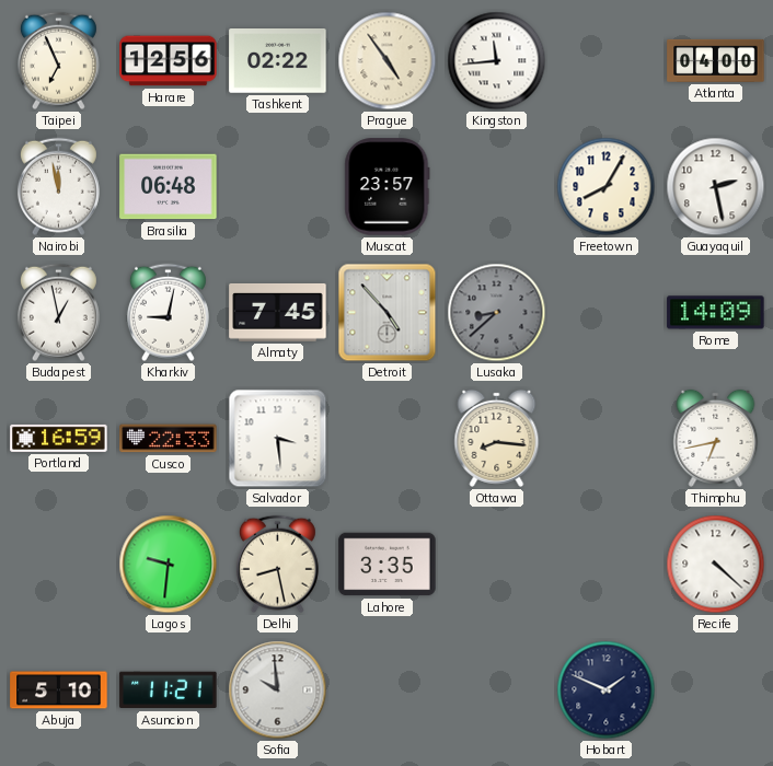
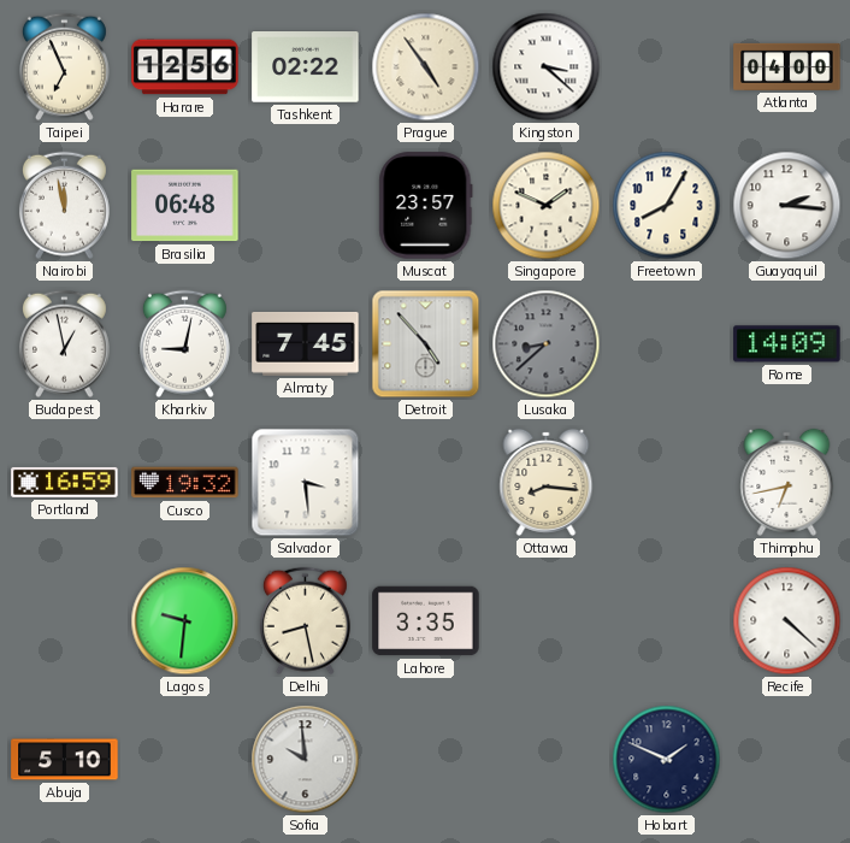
Kingston: 11:44 -> 3:22
Singapore: none -> 1:49
Guayaquil: 2:28 -> 2:16
Cusco: 22:33 -> 19:32
Asuncion: 11:21 -> none
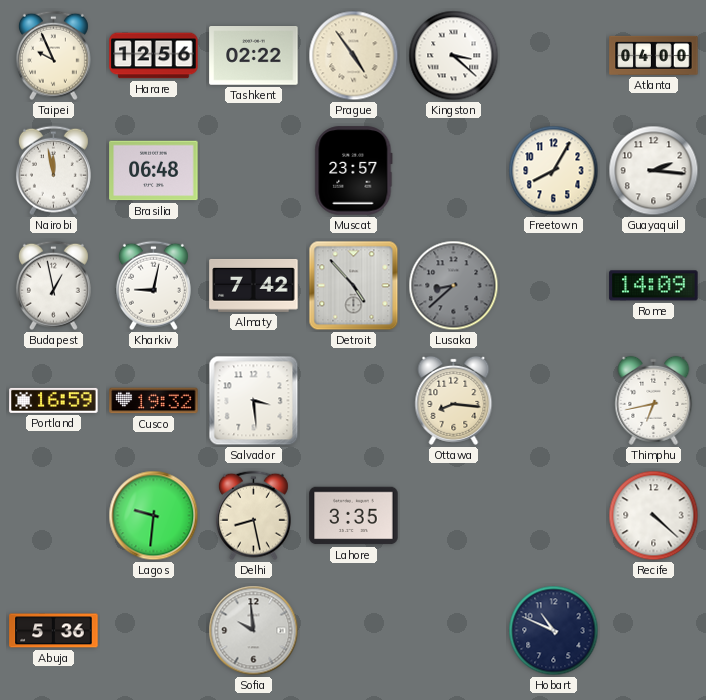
Taipei: 6:56 -> 9:56
Singapore: 1:49 -> none
Almaty: 7:45 -> 7:42
Abuja: 5:10 -> 5:36
Hobart: 1:49 -> 10:49
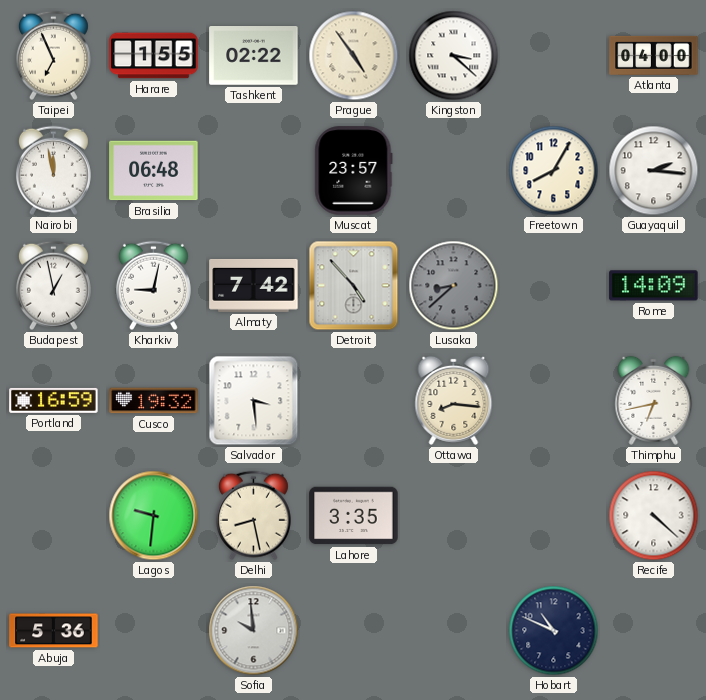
Taipei: 9:56 -> 6:56
Harare: 12:56 -> 1:55
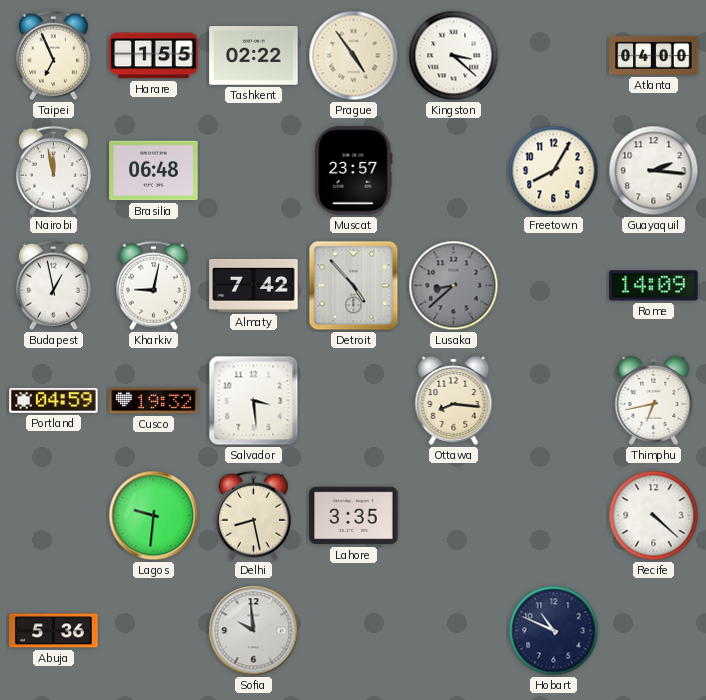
Portland: 16:59 -> 04:59
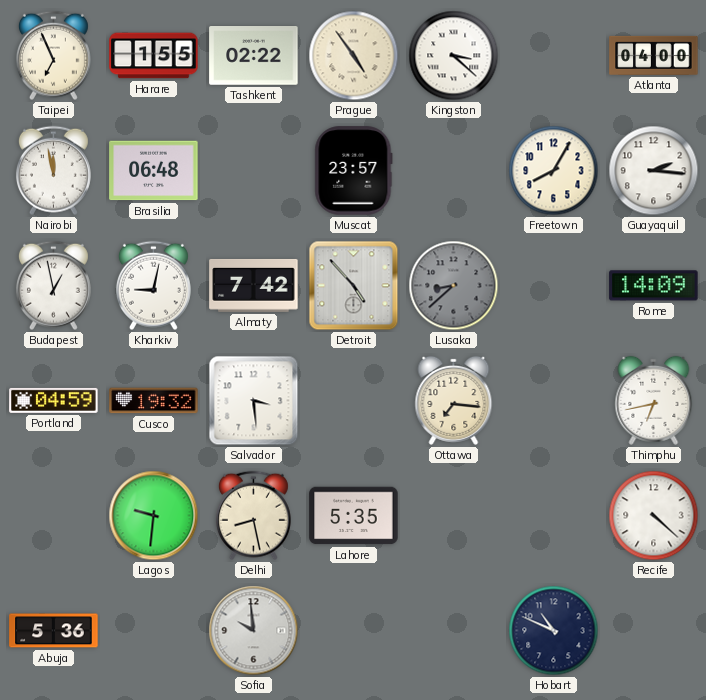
Ottawa: 8:16 -> 7:16
Lahore: 3:35 -> 5:35
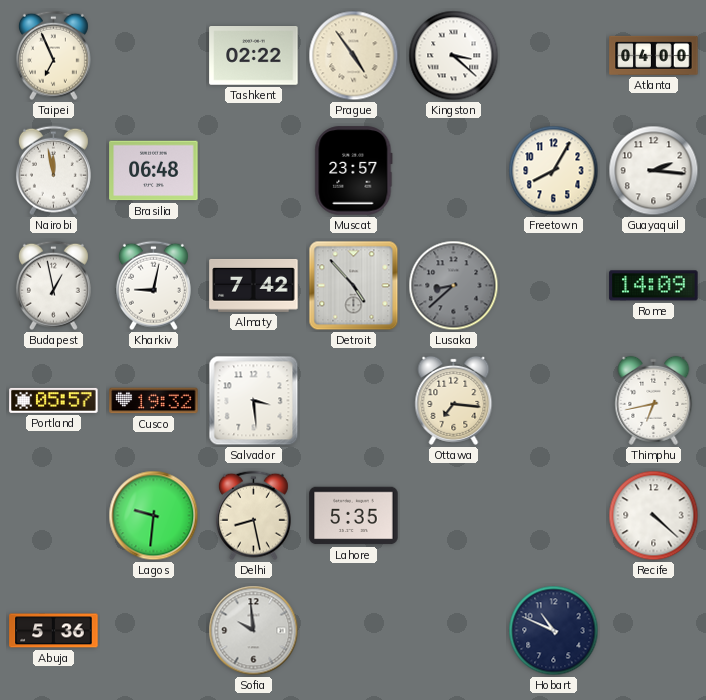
Harare: 1:55 -> none
Portland: 04:59 -> 05:57
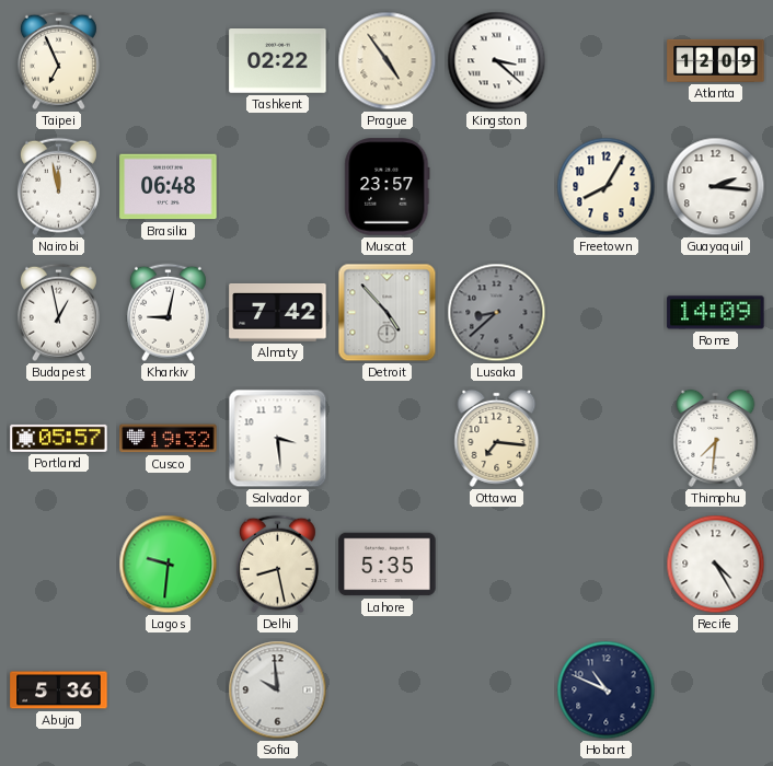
Atlanta: 04:00 -> 12:09
Thimphu: 6:43 -> 7:31
Recife: 4:22 -> 4:25
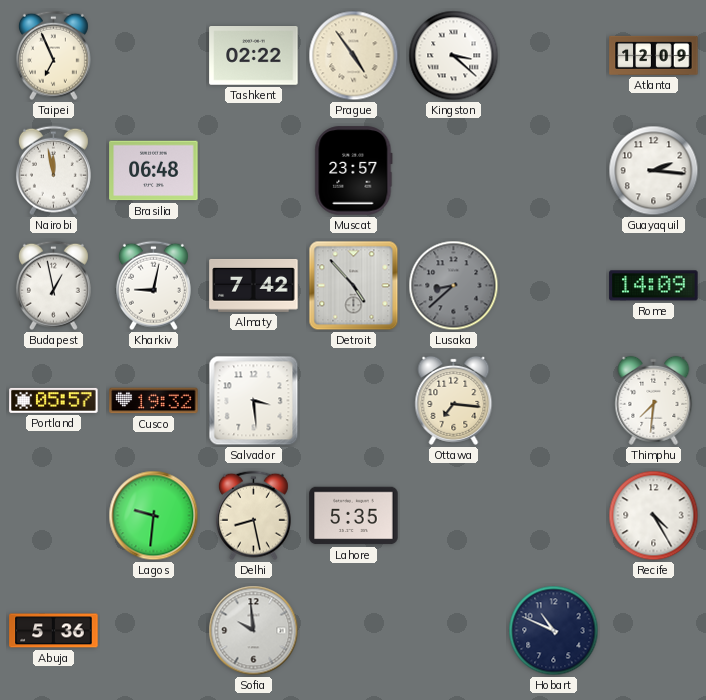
Freetown: 8:05 -> none
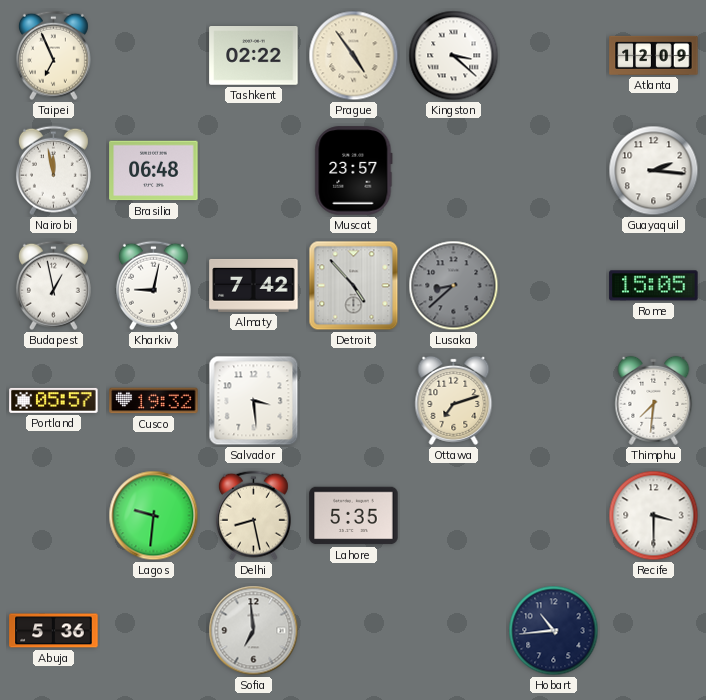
Rome: 14:09 -> 15:05
Ottawa: 7:16 -> 7:12
Recife: 4:25 -> 3:30
Sofia: 9:59 -> 6:59
Hobart: 10:49 -> 10:44
